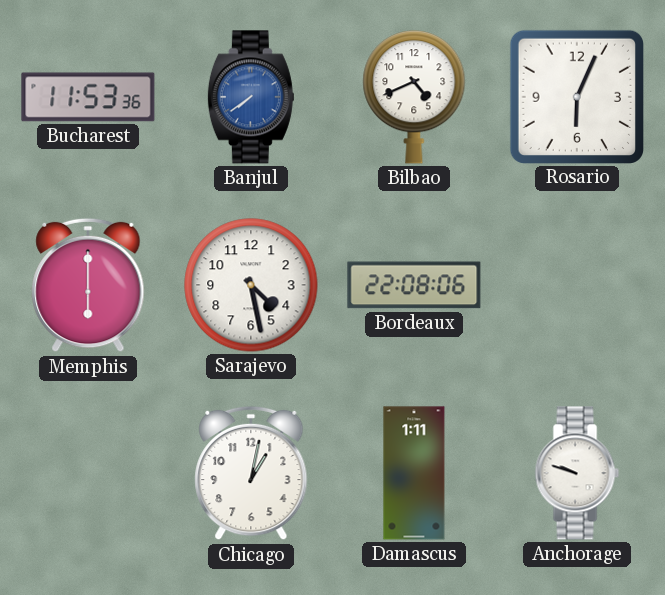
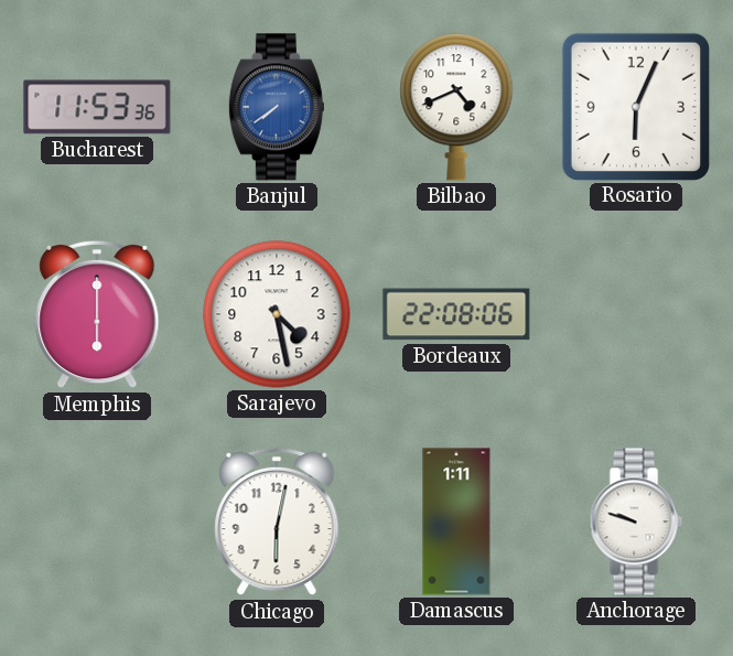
Chicago: 1:02 -> 6:02
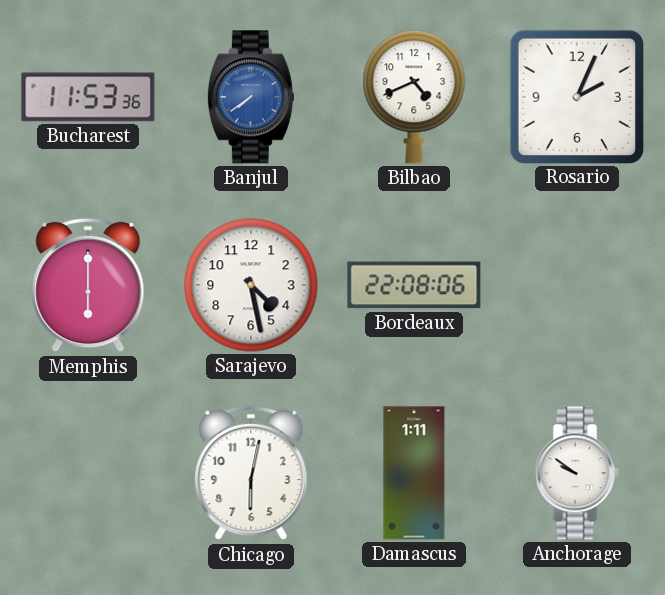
Rosario: 6:04 -> 2:04
Anchorage: 9:48 -> 9:51
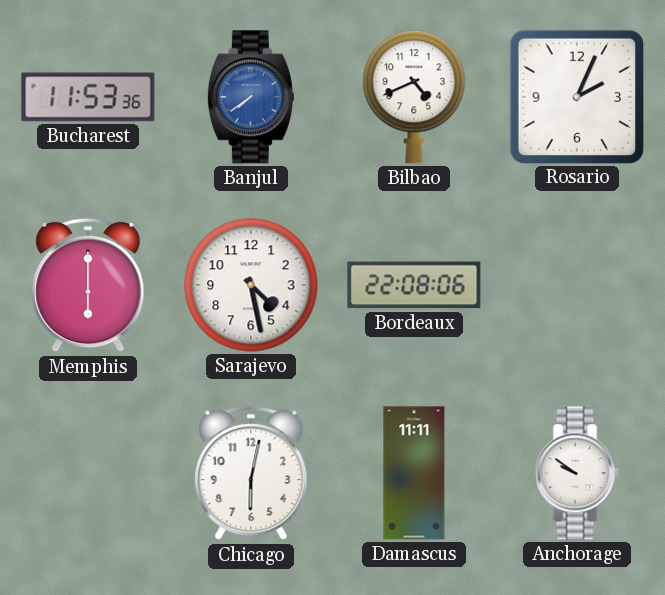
Damascus: 1:11 -> 11:11
